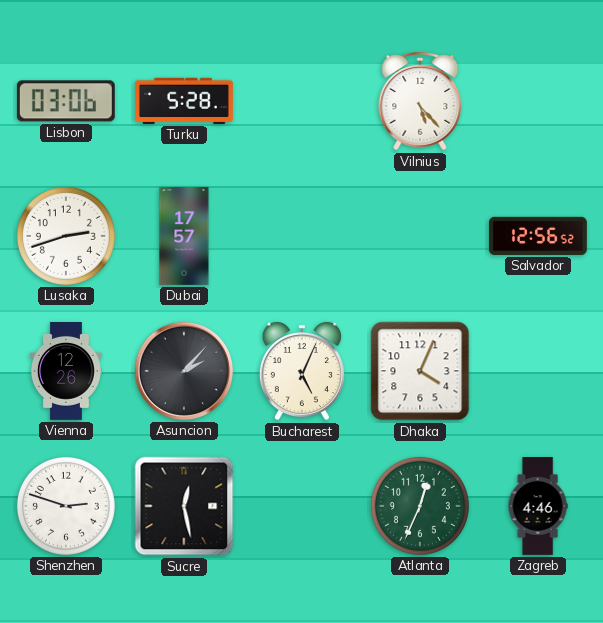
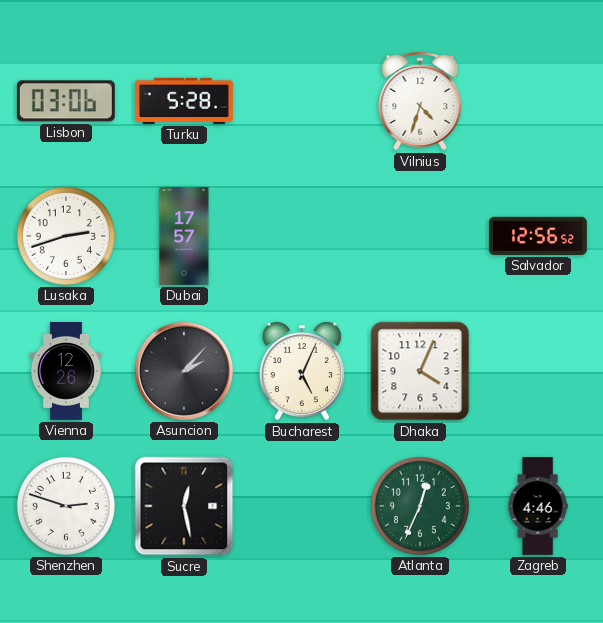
Vilnius: 5:23 -> 4:33
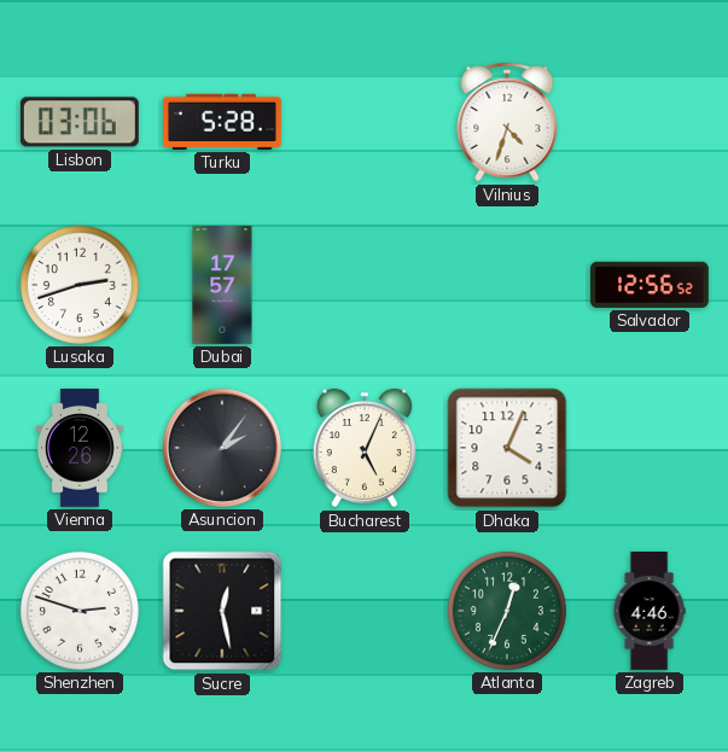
Asuncion: 2:07 -> 2:06
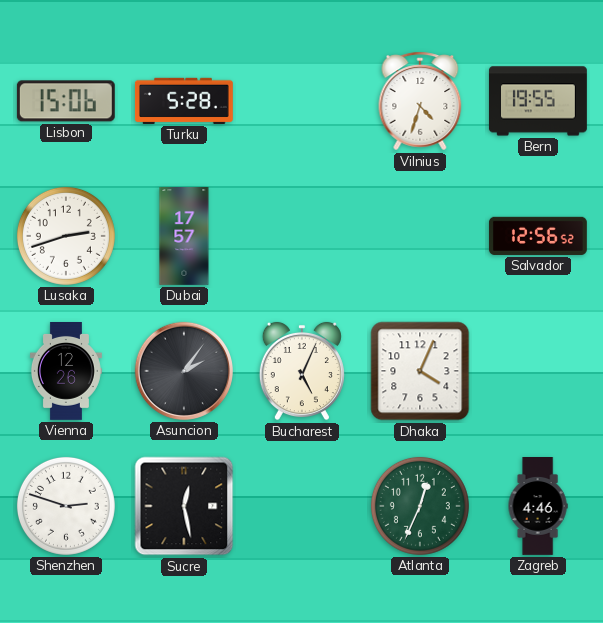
Lisbon: 03:06 -> 15:06
Bern: none -> 19:55
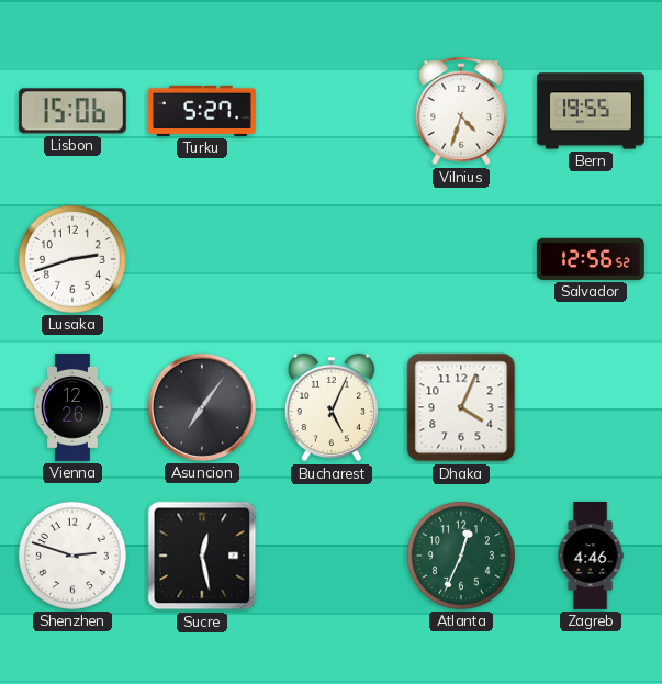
Turku: 5:28 -> 5:27
Dubai: 17:57 -> none
Asuncion: 2:06 -> 7:06
